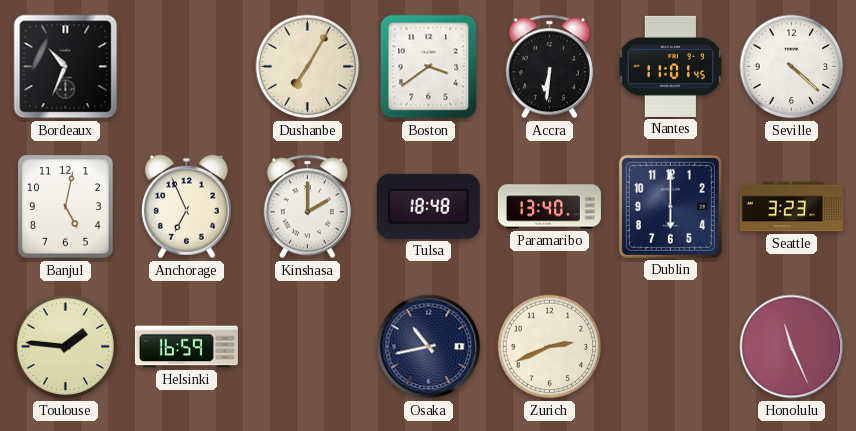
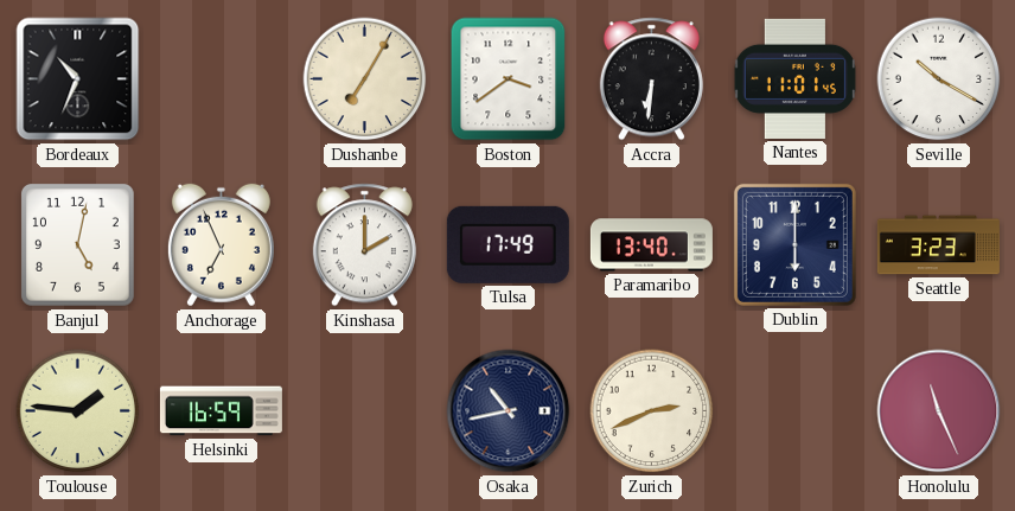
Seville: 4:22 -> 10:20
Tulsa: 18:48 -> 17:49
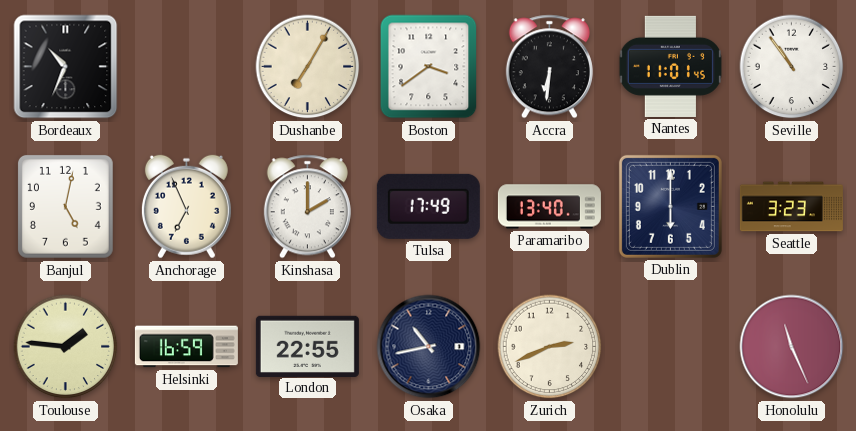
Seville: 10:20 -> 10:54
London: none -> 22:55
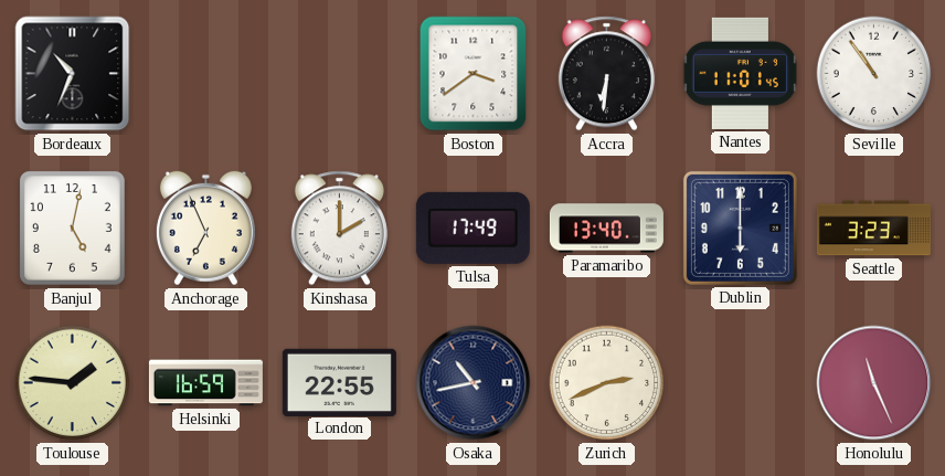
Dushanbe: 7:05 -> none
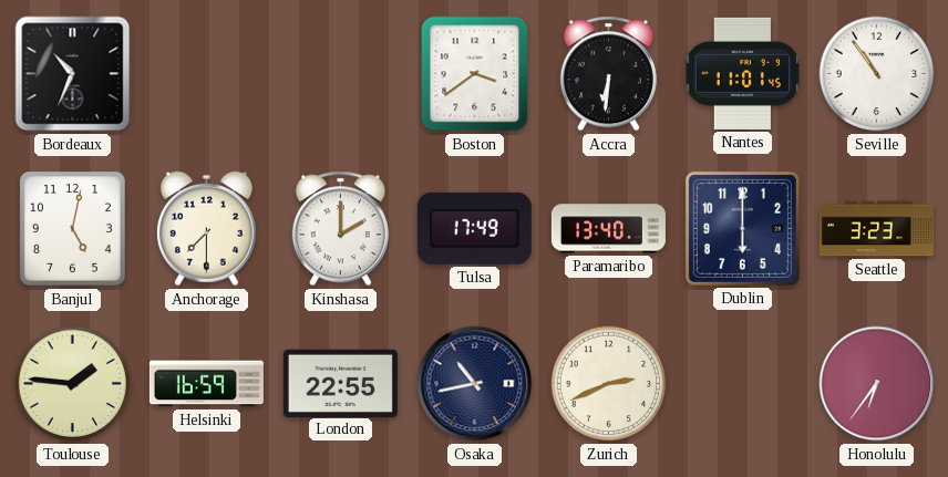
Anchorage: 6:56 -> 7:30
Honolulu: 11:26 -> 6:36
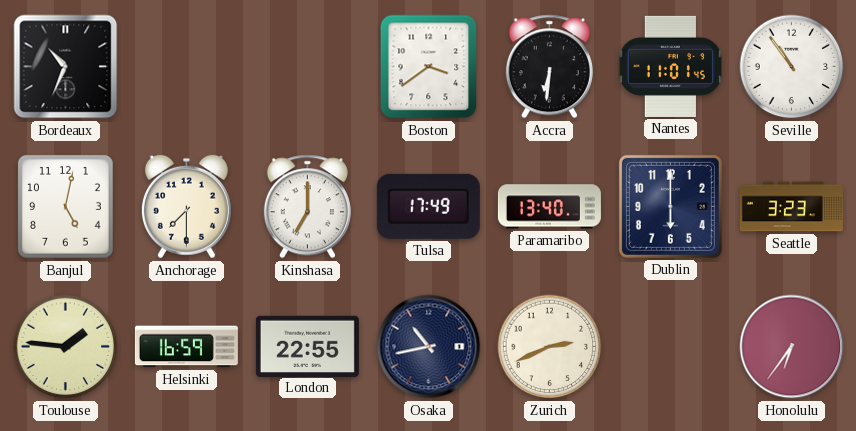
Kinshasa: 2:00 -> 7:00
